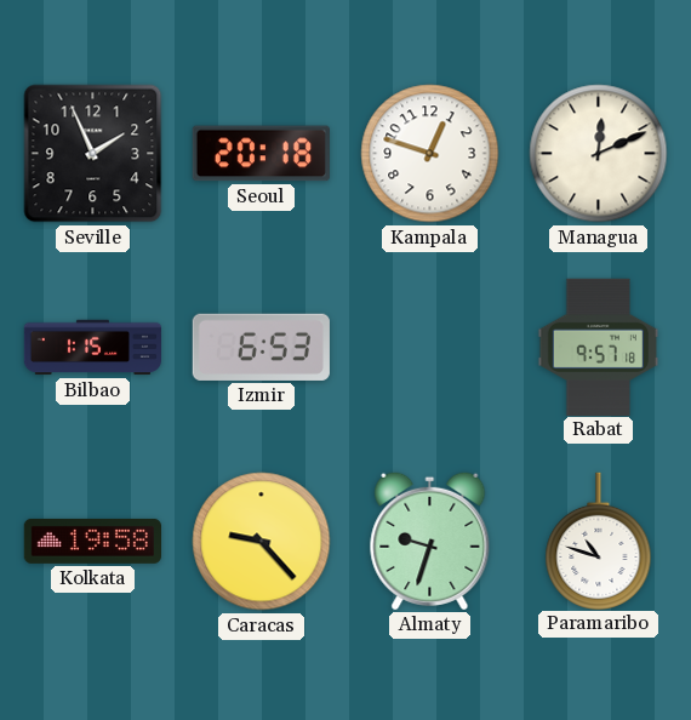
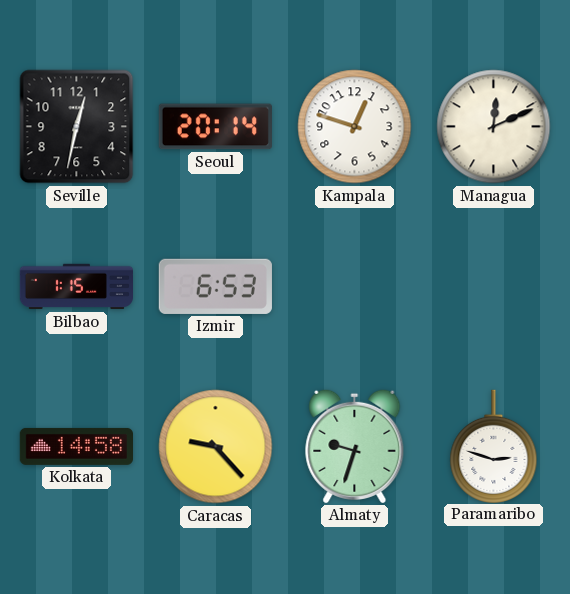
Seville: 1:56 -> 12:32
Seoul: 20:18 -> 20:14
Rabat: 9:57 -> none
Kolkata: 19:58 -> 14:58
Paramaribo: 10:48 -> 2:48
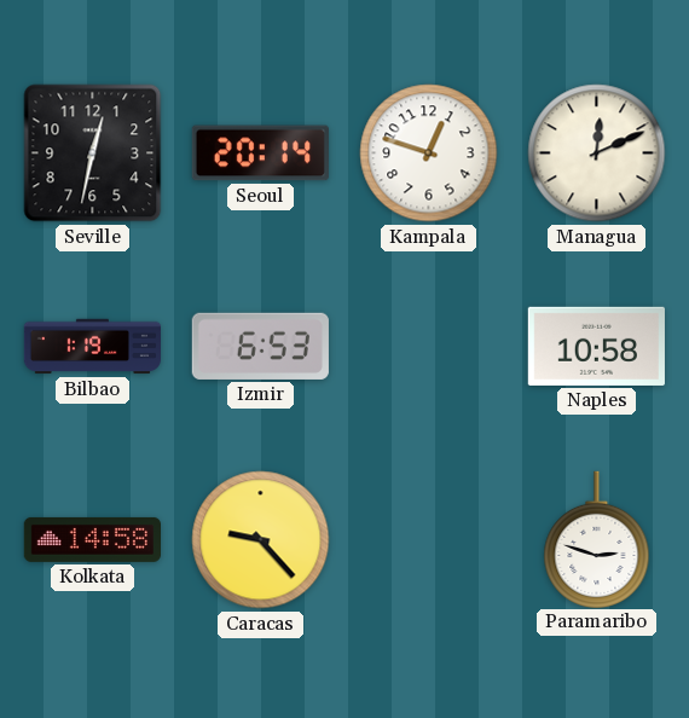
Bilbao: 1:15 -> 1:19
Naples: none -> 10:58
Almaty: 9:33 -> none
